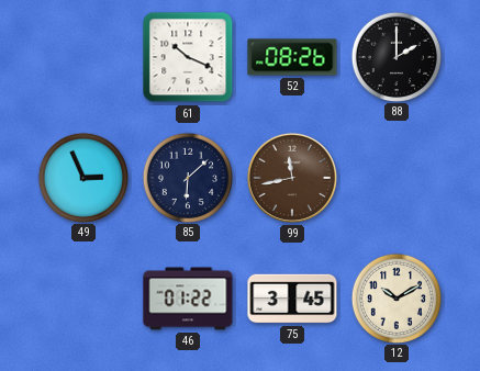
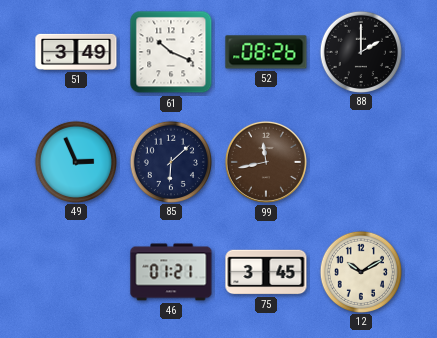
51: none -> 3:49
46: 01:22 -> 01:21
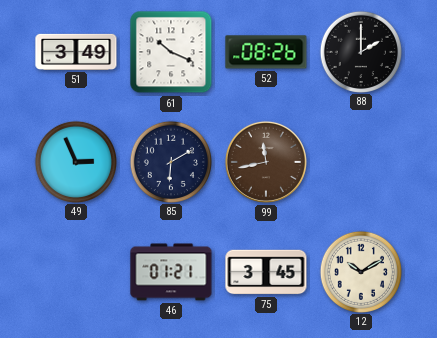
85: 6:08 -> 6:10
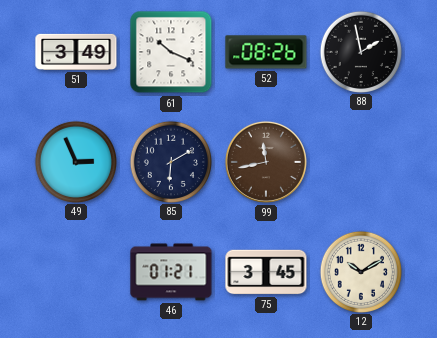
88: 2:00 -> 1:58
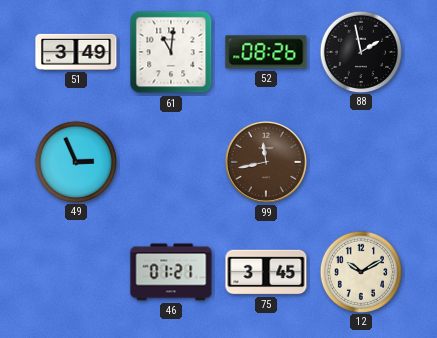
61: 10:19 -> 11:01
85: 6:10 -> none
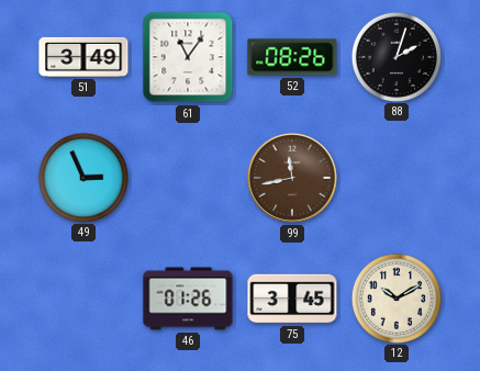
61: 11:01 -> 11:06
88: 1:58 -> 2:03
46: 01:21 -> 01:26
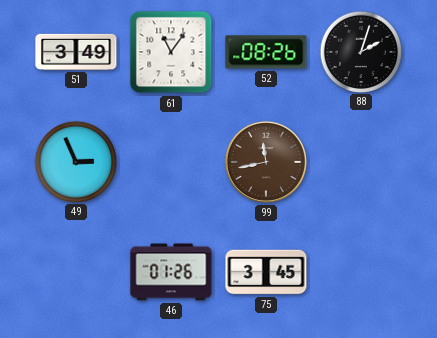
12: 10:10 -> none
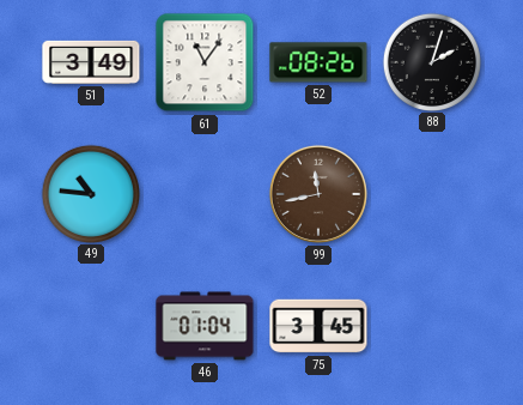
49: 2:56 -> 10:46
46: 01:26 -> 01:04
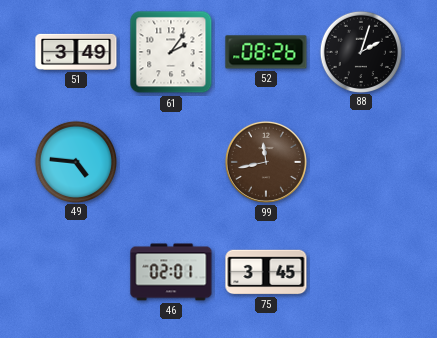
61: 11:06 -> 2:06
49: 10:46 -> 4:46
46: 01:04 -> 02:01
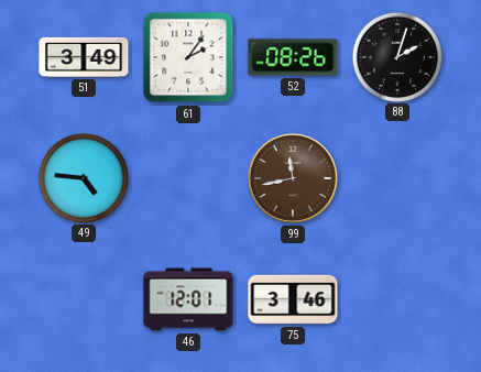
46: 02:01 -> 12:01
75: 3:45 -> 3:46
